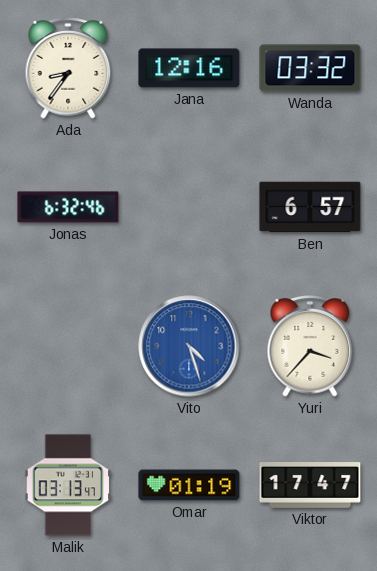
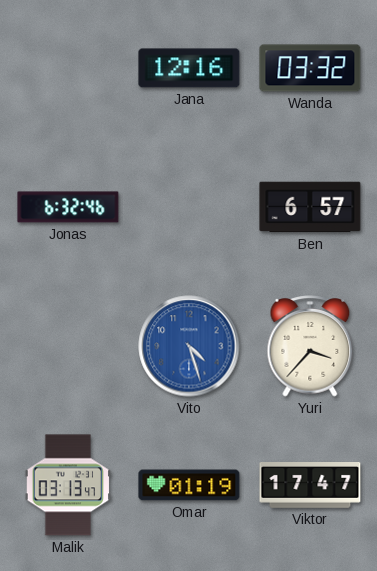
Ada: 8:36 -> none
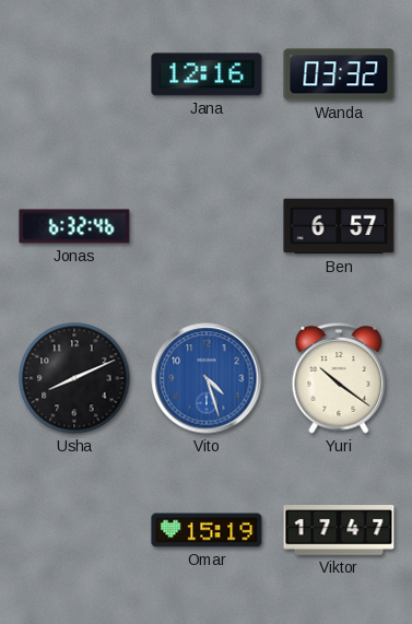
Usha: none -> 8:11
Yuri: 3:37 -> 10:21
Malik: 03:13 -> none
Omar: 01:19 -> 15:19
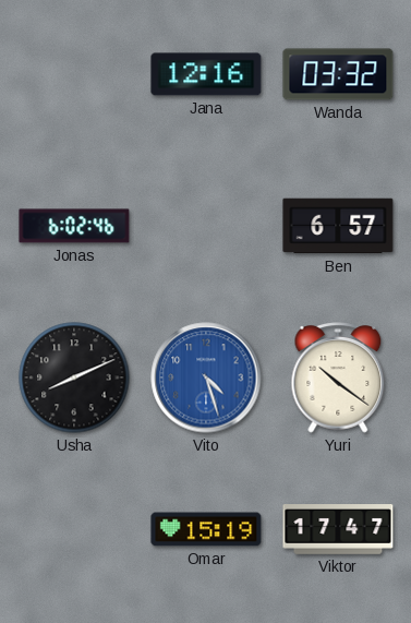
Jonas: 6:32 -> 6:02
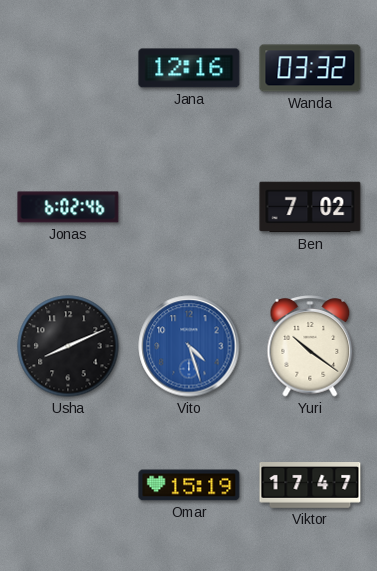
Ben: 6:57 -> 7:02
